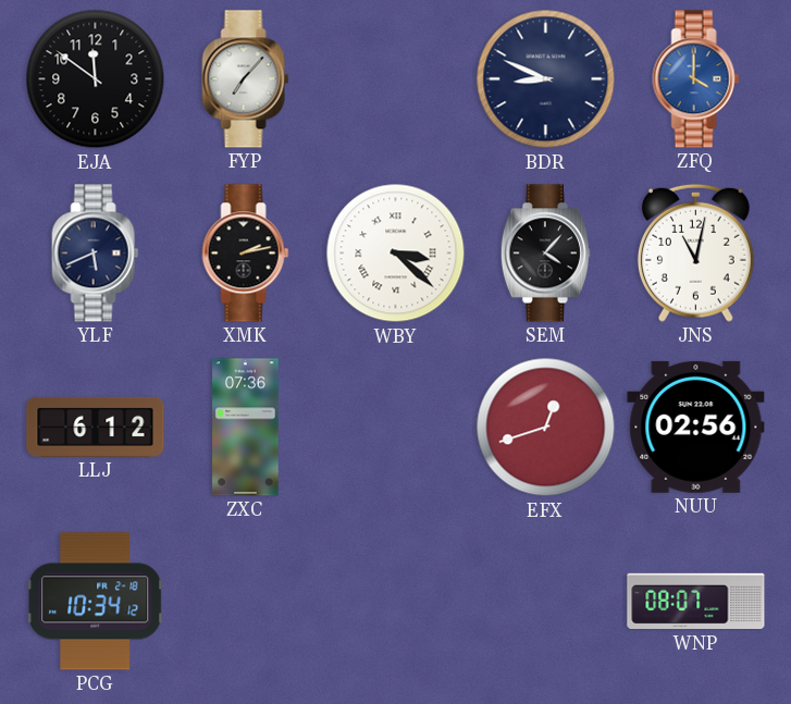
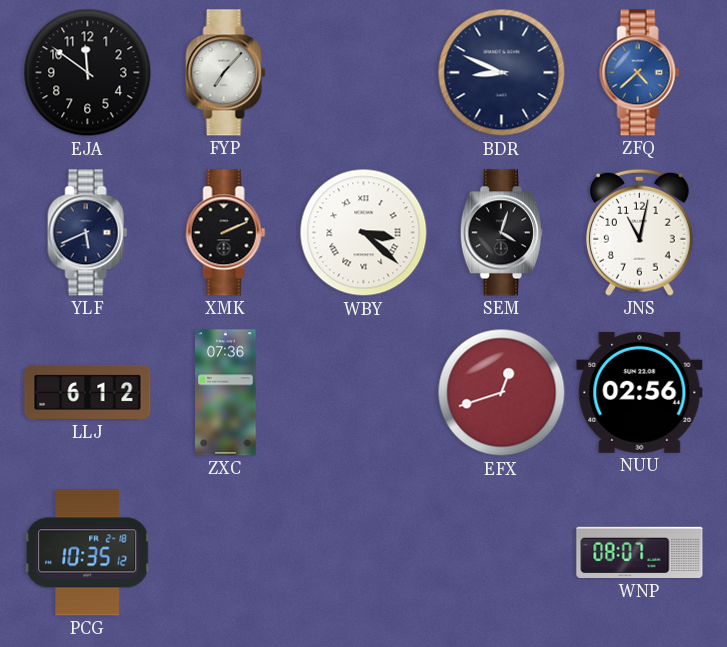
ZFQ: 4:00 -> 4:38
XMK: 2:13 -> 2:11
SEM: 4:07 -> 4:03
PCG: 10:34 -> 10:35
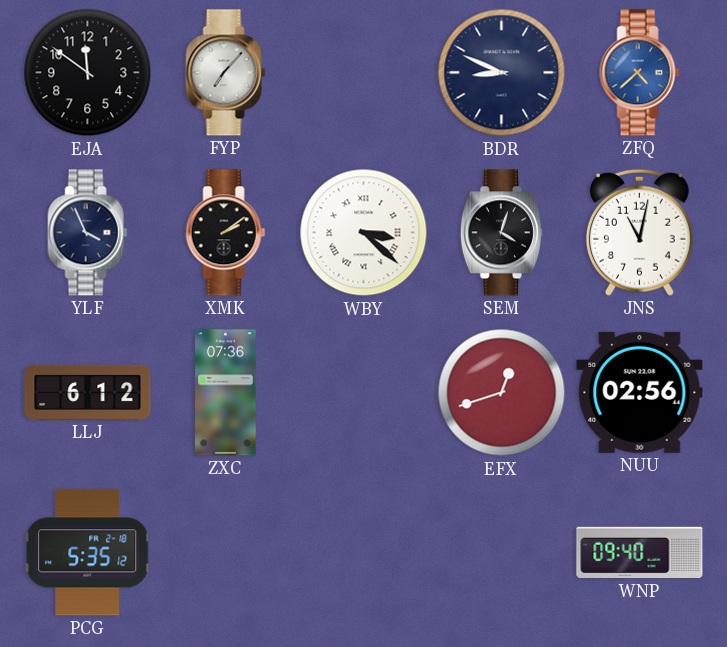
YLF: 5:41 -> 3:56
XMK: 2:11 -> 2:09
PCG: 10:35 -> 5:35
WNP: 08:07 -> 09:40
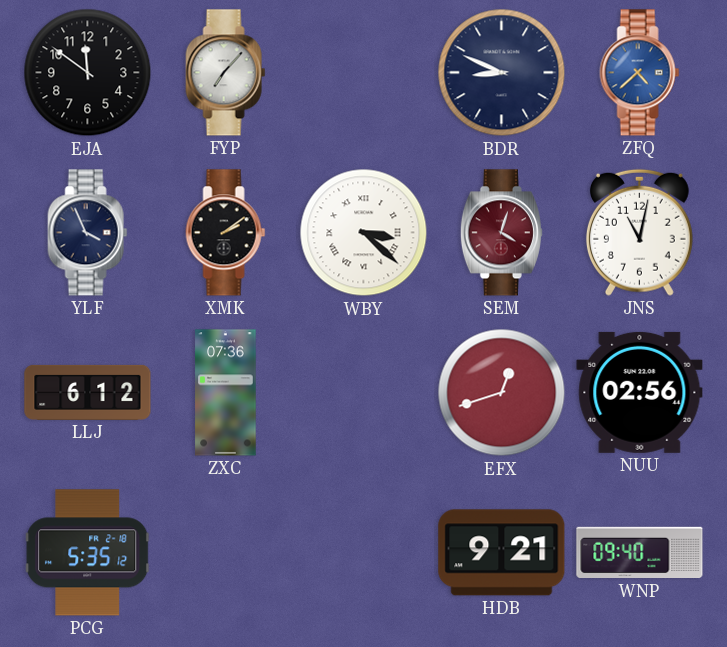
SEM dial: black -> burgundy
HDB: none -> 9:21
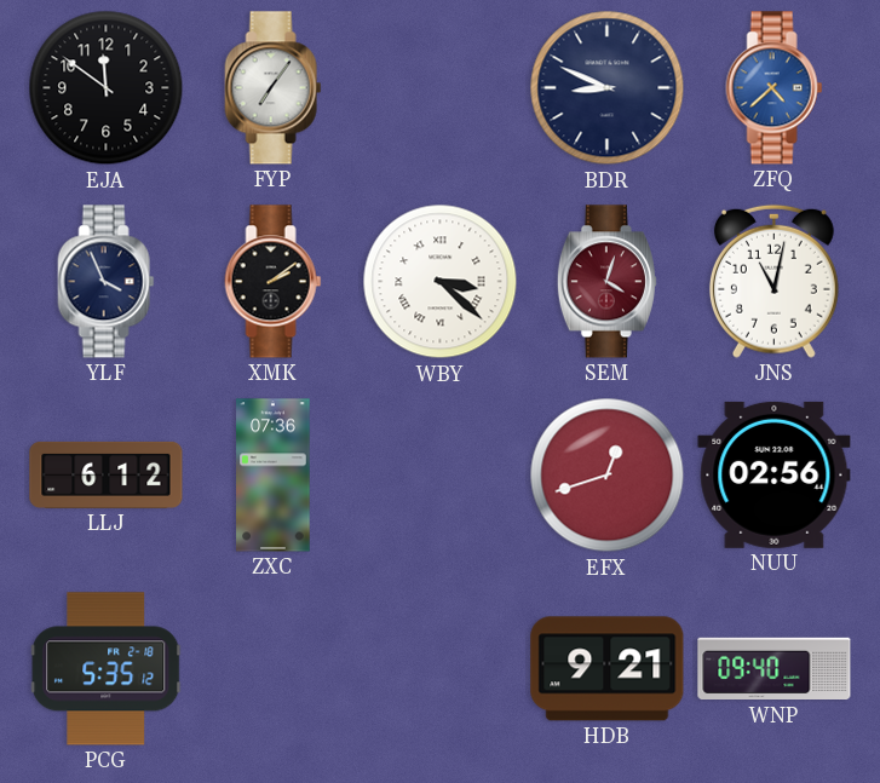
FYP: 7:07 -> 7:06
